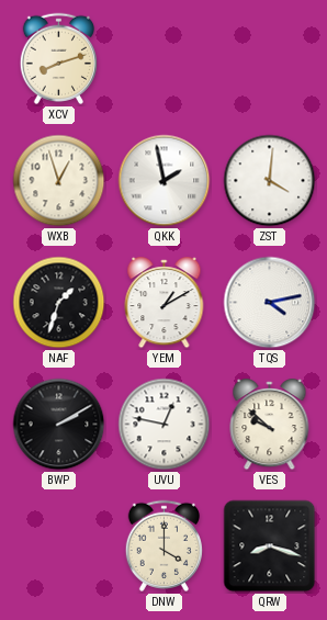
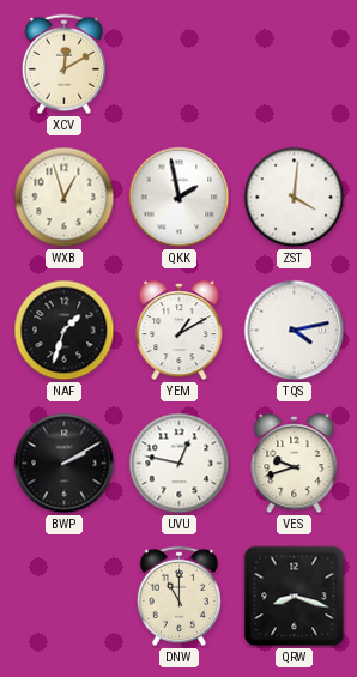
XCV: 8:12 -> 12:10
VES: 9:52 -> 9:42
DNW: 4:00 -> 11:00
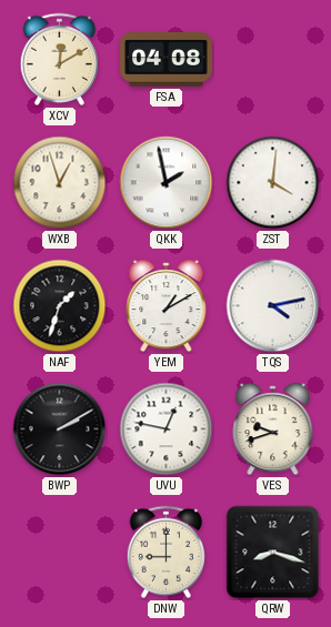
FSA: none -> 04:08
DNW: 11:00 -> 9:00
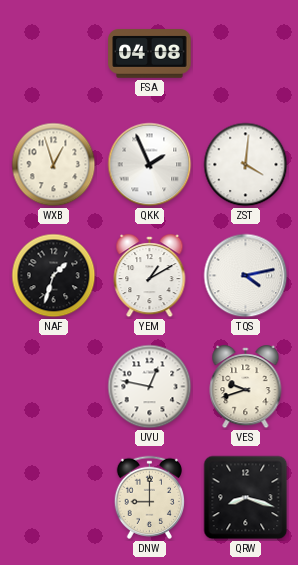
XCV: 12:10 -> none
QKK: 1:58 -> 1:56
BWP: 2:10 -> none
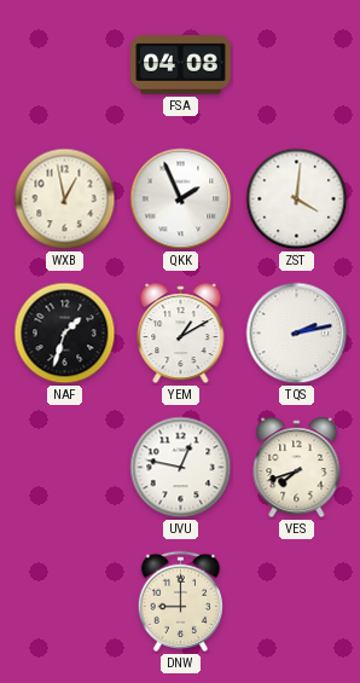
WXB: 12:57 -> 12:58
TQS: 4:13 -> 2:13
VES: 9:42 -> 7:42
QRW: 8:18 -> none
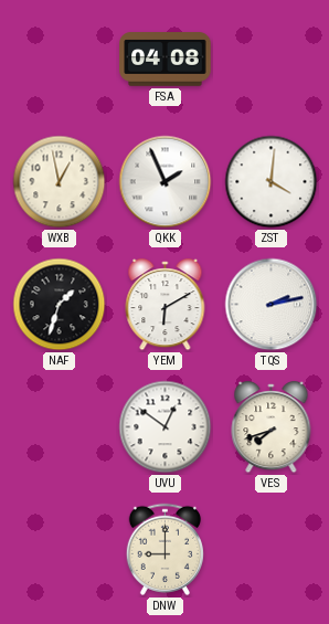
YEM: 1:10 -> 6:10
UVU: 12:47 -> 12:51
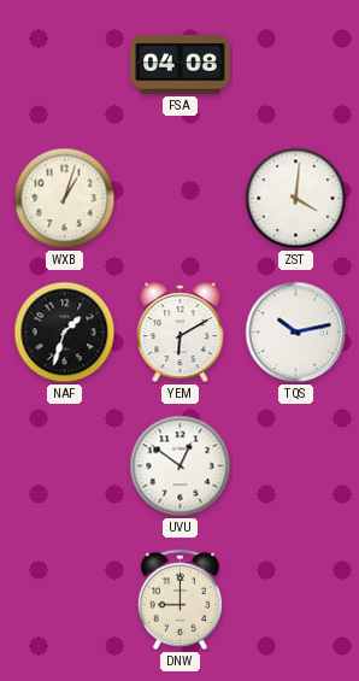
WXB: 12:58 -> 1:03
QKK: 1:56 -> none
TQS: 2:13 -> 10:13
VES: 7:42 -> none
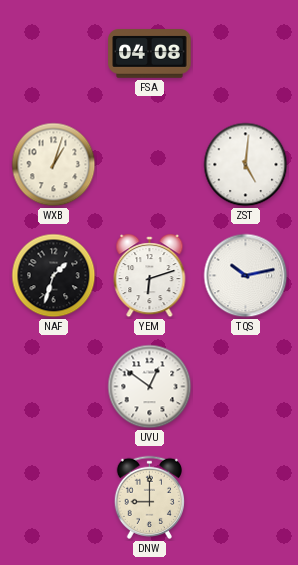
ZST: 4:01 -> 5:01
YEM: 6:10 -> 6:12
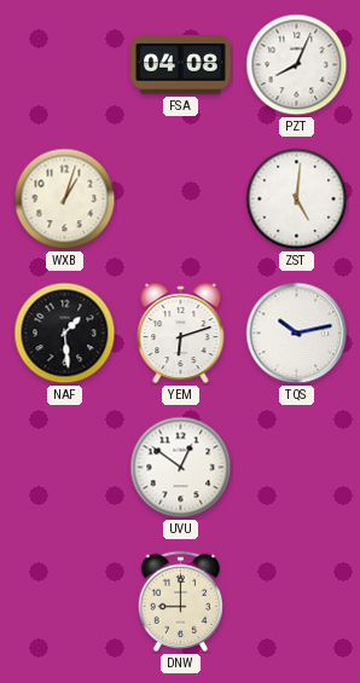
PZT: none -> 8:04
NAF: 1:33 -> 1:29
